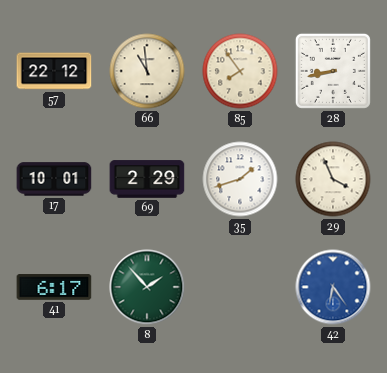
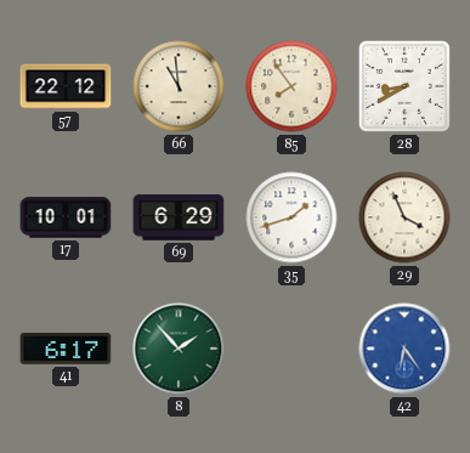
28: 8:43 -> 8:40
69: 2:29 -> 6:29
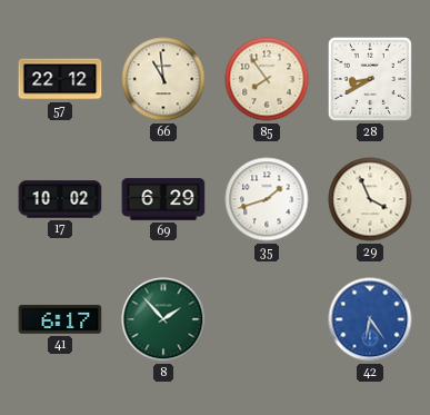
17: 10:01 -> 10:02
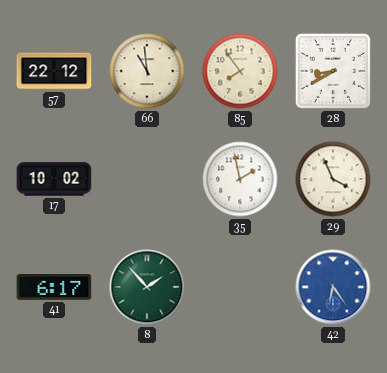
69: 6:29 -> none
35: 1:42 -> 1:58
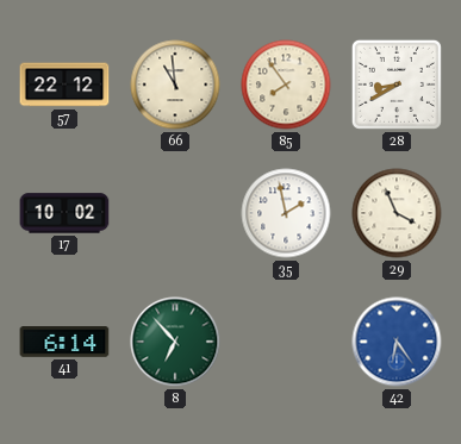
41: 6:17 -> 6:14
8: 1:53 -> 6:53
